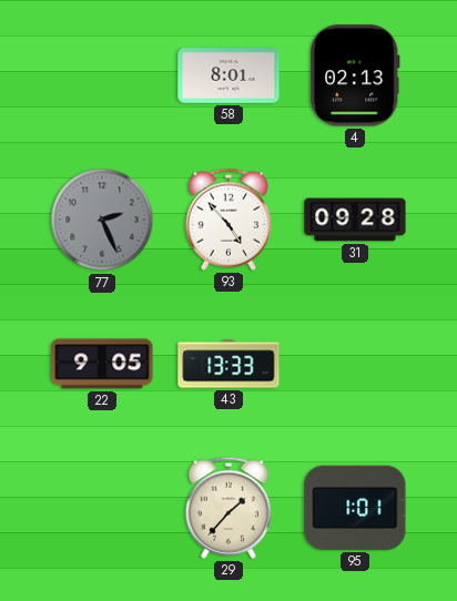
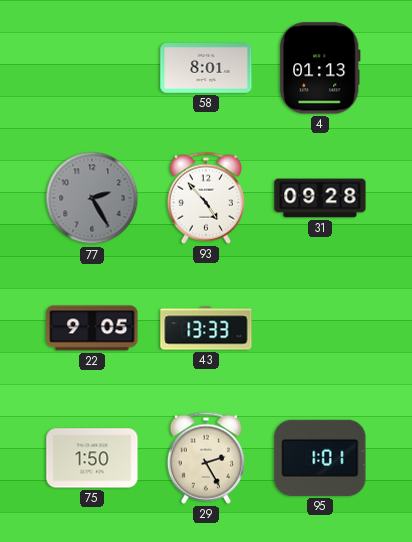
4: 02:13 -> 01:13
77: 2:26 -> 2:25
75: none -> 1:50
29: 1:37 -> 2:25
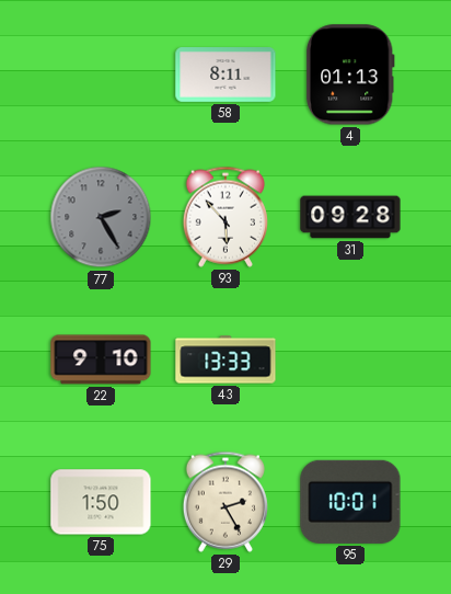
58: 8:01 -> 8:11
93: 4:53 -> 5:53
22: 9:05 -> 9:10
95: 1:01 -> 10:01
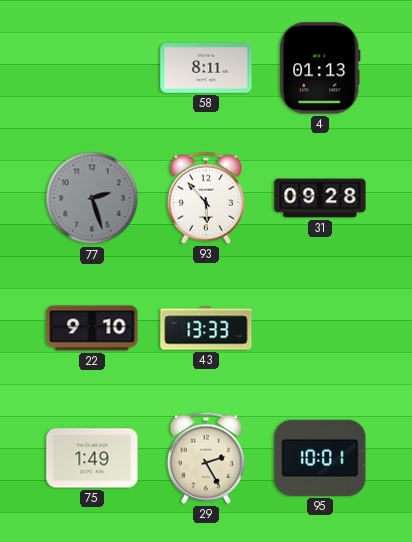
77: 2:25 -> 2:27
75: 1:50 -> 1:49
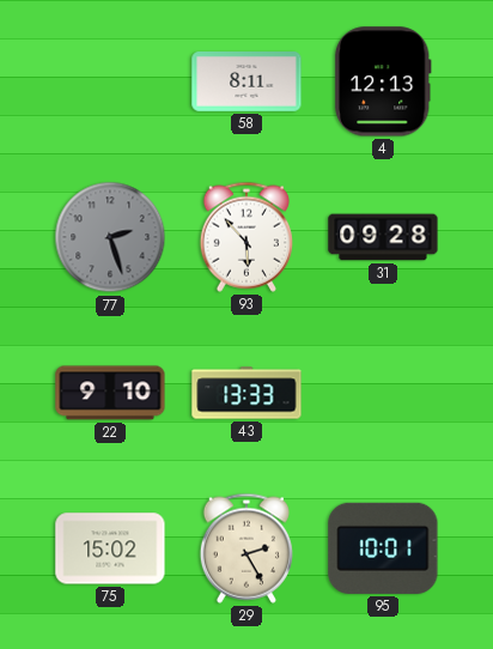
4: 01:13 -> 12:13
75: 1:49 -> 15:02
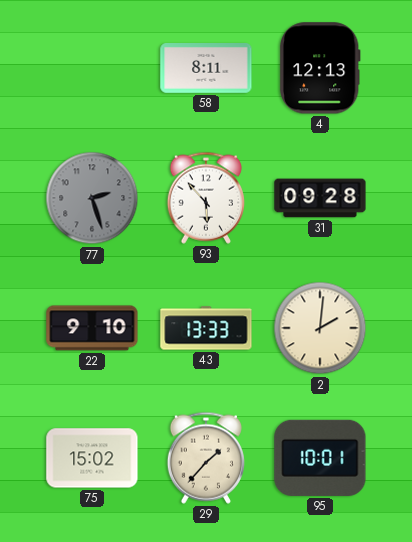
2: none -> 2:01
29: 2:25 -> 1:37
